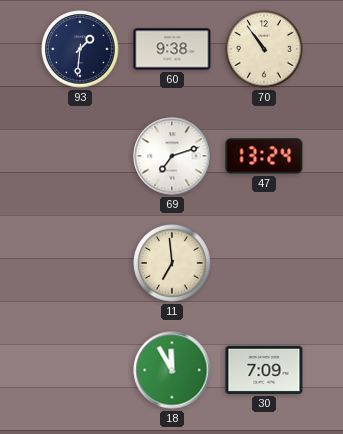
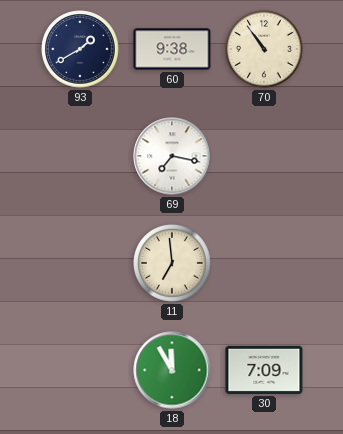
93: 1:31 -> 1:40
69: 7:12 -> 7:17
47: 13:24 -> none
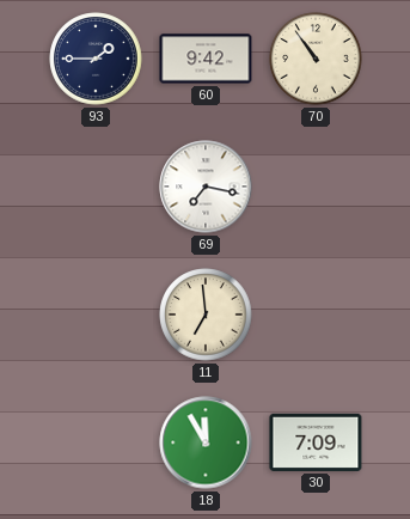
93: 1:40 -> 1:45
60: 9:38 -> 9:42
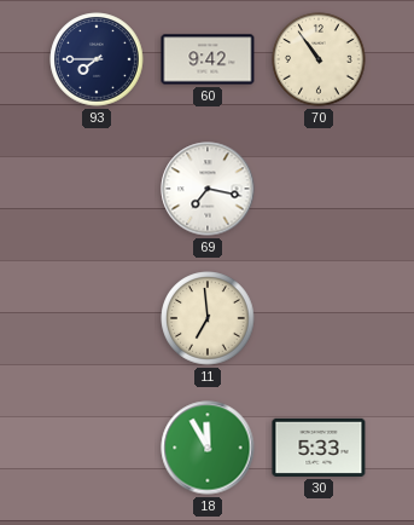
93: 1:45 -> 7:45
30: 7:09 -> 5:33
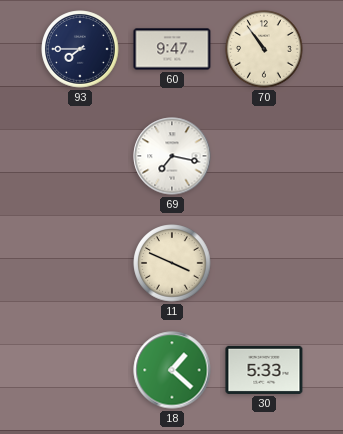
60: 9:42 -> 9:47
11: 6:59 -> 3:49
18: 11:55 -> 1:22
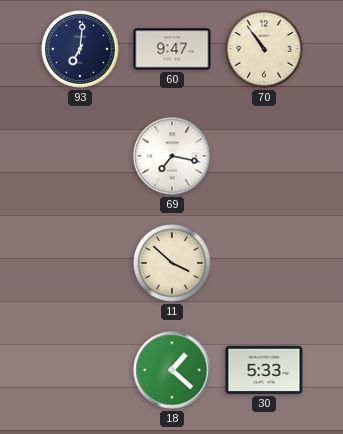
93: 7:45 -> 7:01
11: 3:49 -> 3:52
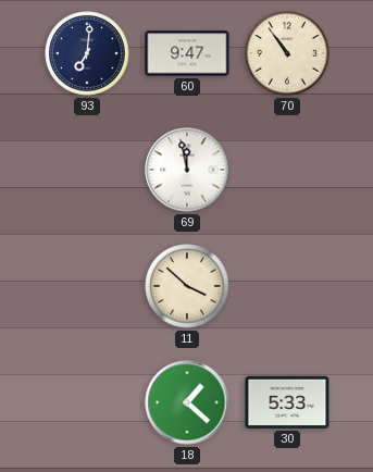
69: 7:17 -> 11:58
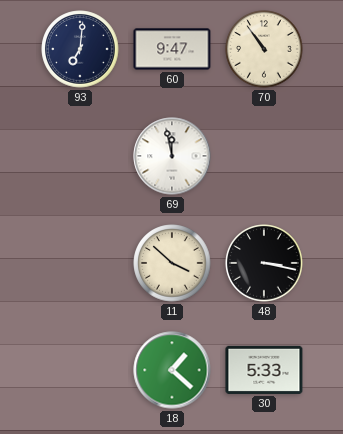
48: none -> 3:17
